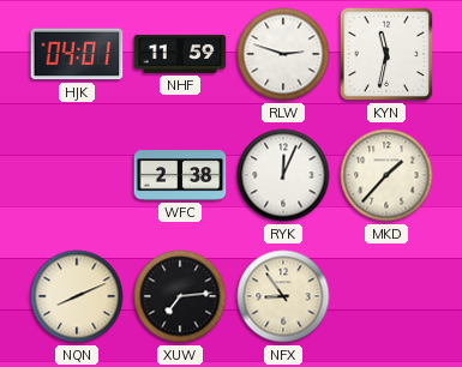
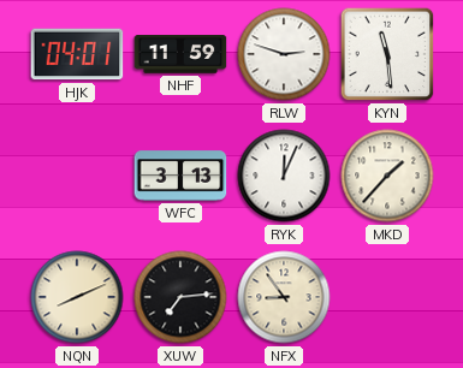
KYN: 11:32 -> 11:29
WFC: 2:38 -> 3:13
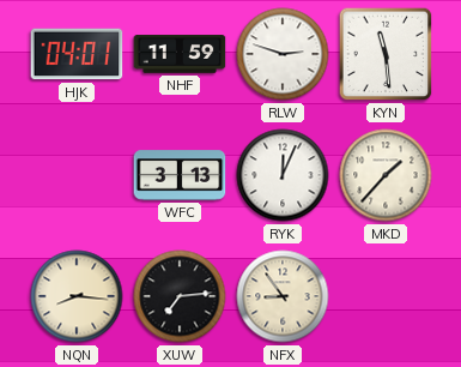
NQN: 8:11 -> 8:16
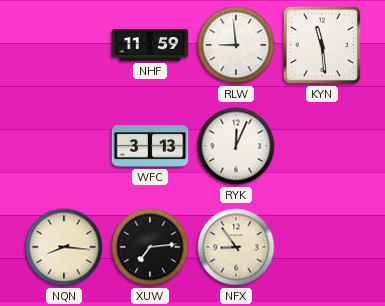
HJK: 04:01 -> none
RLW: 2:48 -> 8:59
MKD: 1:37 -> none
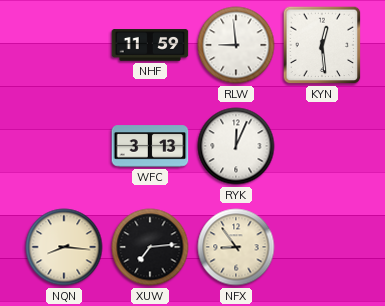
KYN: 11:29 -> 12:29
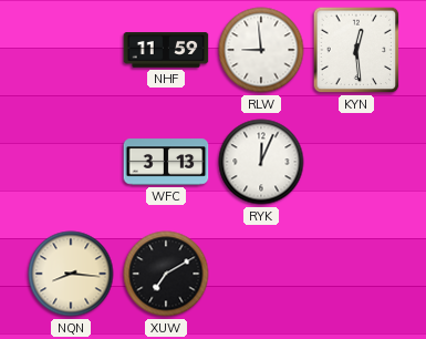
XUW: 7:14 -> 7:10
NFX: 8:54 -> none
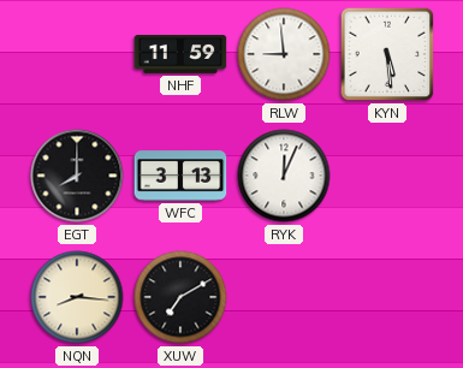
KYN: 12:29 -> 5:29
EGT: none -> 8:00
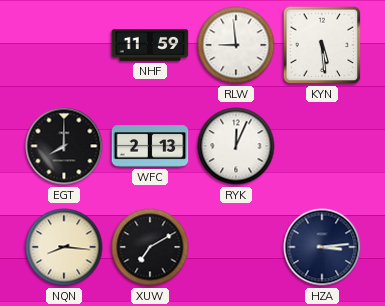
WFC: 3:13 -> 2:13
HZA: none -> 3:14
